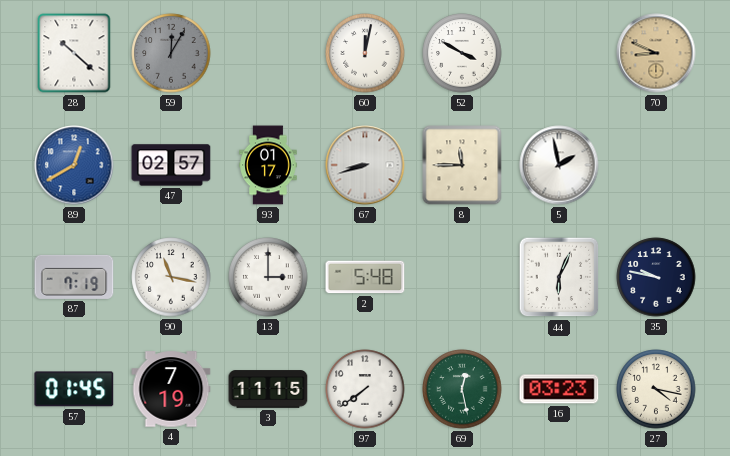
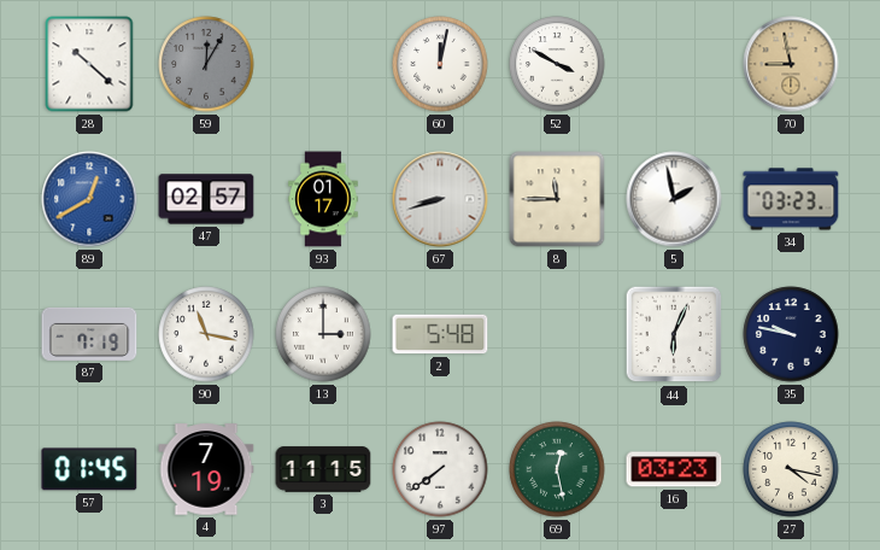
70: 8:49 -> 8:58
34: none -> 03:23
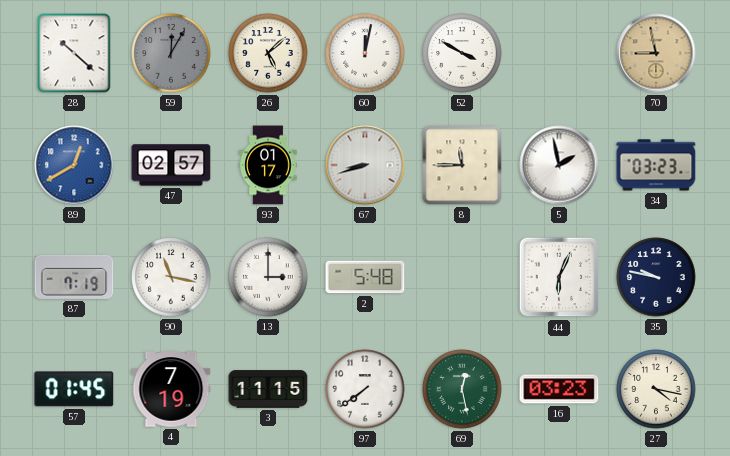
26: none -> 5:08
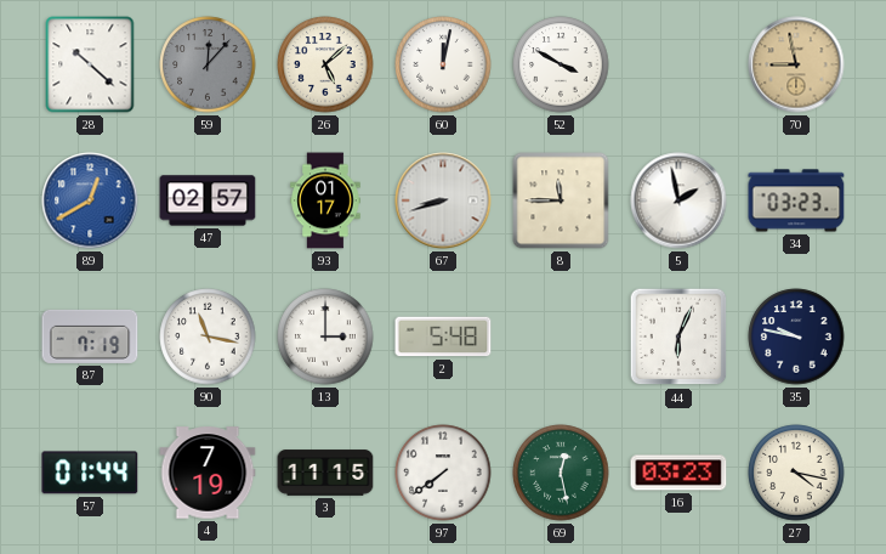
59: 12:05 -> 12:07
57: 01:45 -> 01:44
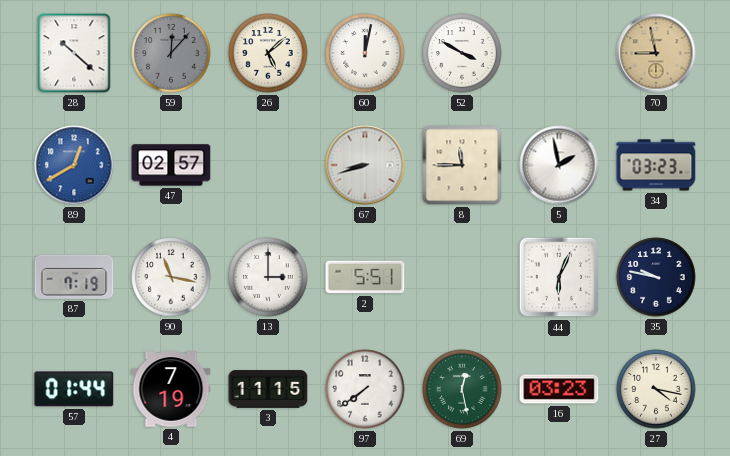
93: 01:17 -> none
2: 5:48 -> 5:51
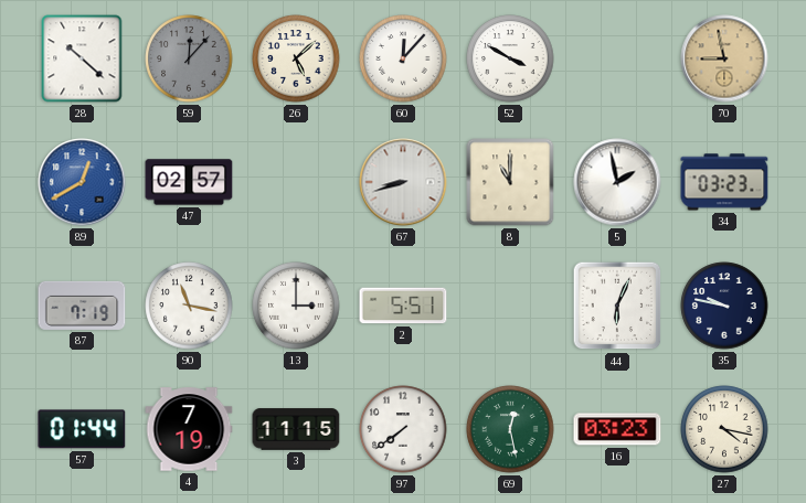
60: 12:02 -> 12:07
8: 11:45 -> 11:00
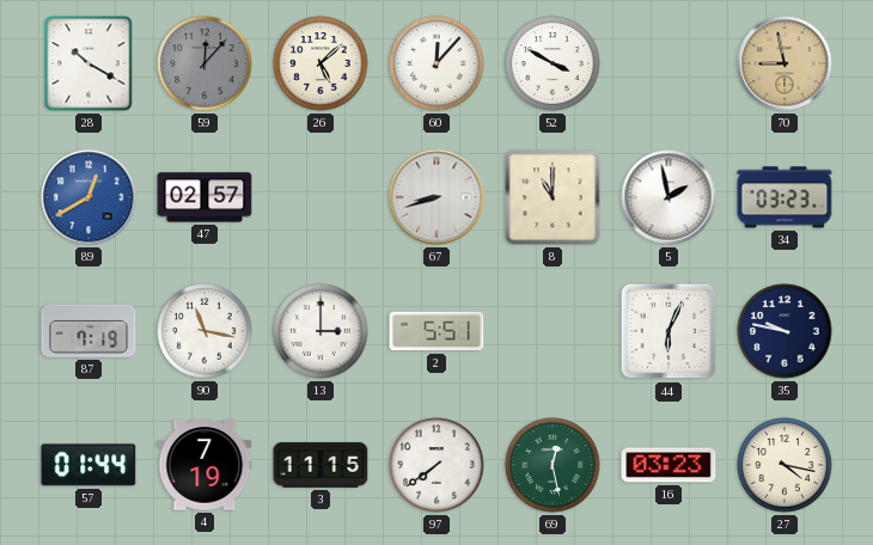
28: 10:22 -> 10:20
